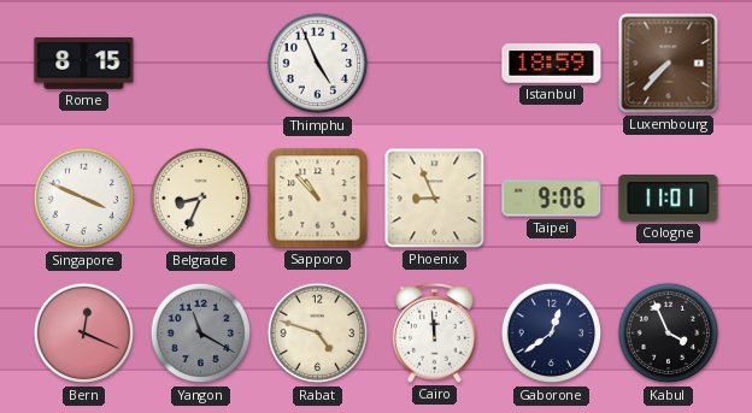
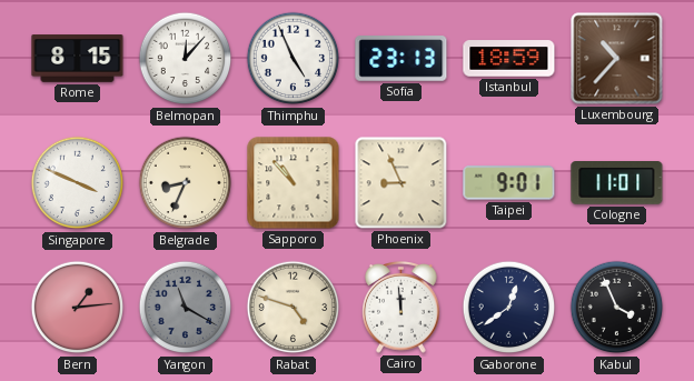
Belmopan: none -> 12:07
Sofia: none -> 23:13
Luxembourg: 7:37 -> 10:37
Taipei: 9:06 -> 9:01
Bern: 12:19 -> 1:14
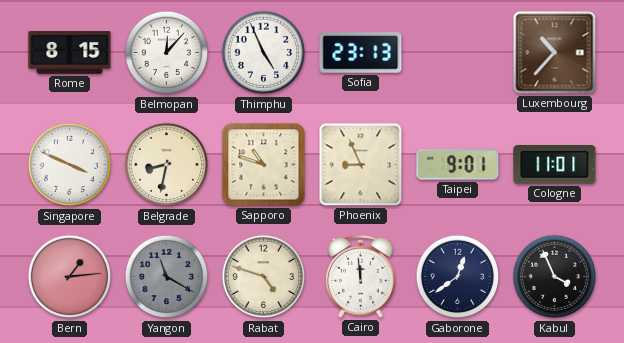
Istanbul: 18:59 -> none
Belgrade: 8:34 -> 8:32
Sapporo: 10:53 -> 10:48
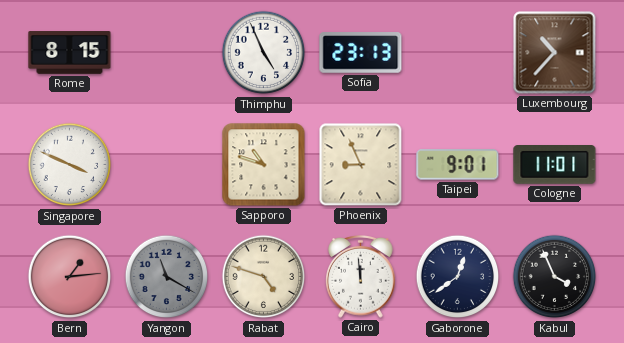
Belmopan: 12:07 -> none
Belgrade: 8:32 -> none
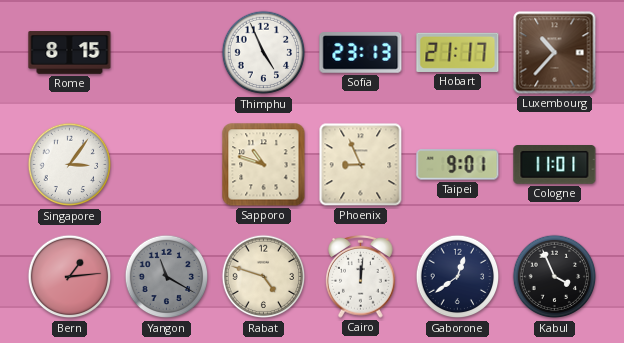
Hobart: none -> 21:17
Singapore: 3:49 -> 3:06
Cairo: 11:59 -> 12:01
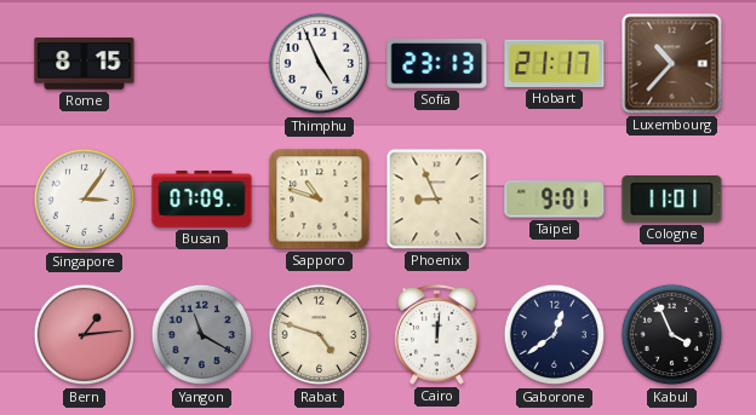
Busan: none -> 07:09
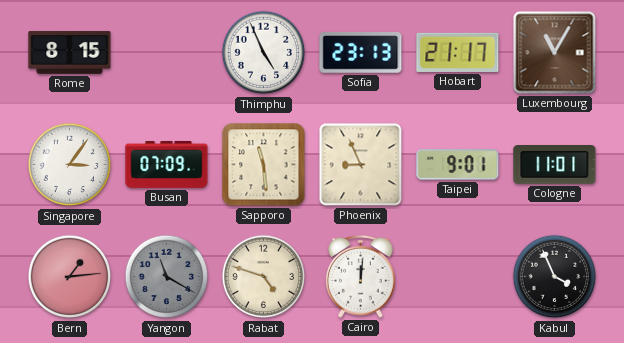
Luxembourg: 10:37 -> 11:05
Sapporo: 10:48 -> 11:29
Gaborone: 12:39 -> none
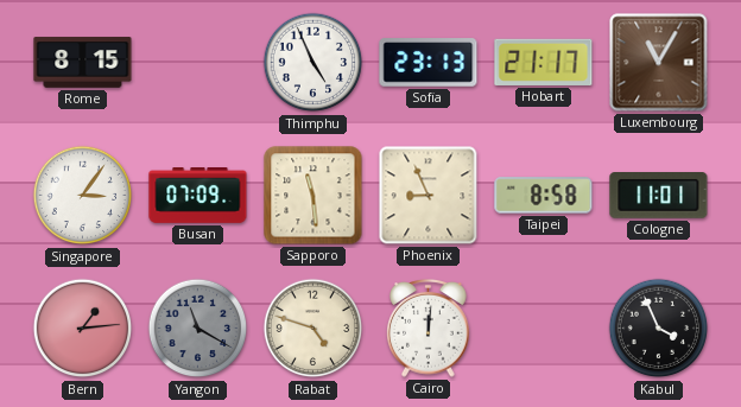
Taipei: 9:01 -> 8:58
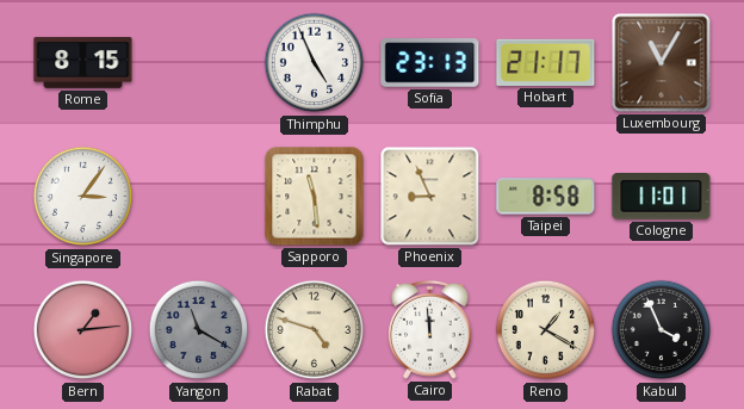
Busan: 07:09 -> none
Cairo: 12:01 -> 11:59
Reno: none -> 1:20
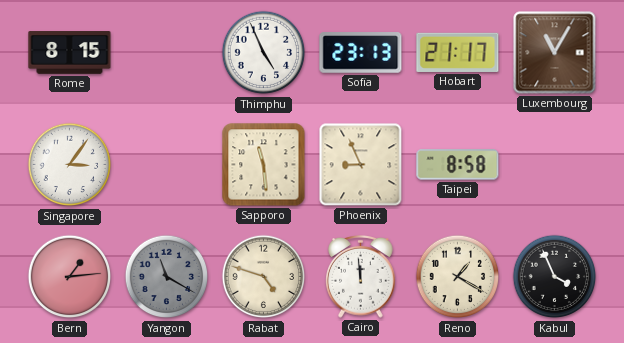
Cologne: 11:01 -> none
